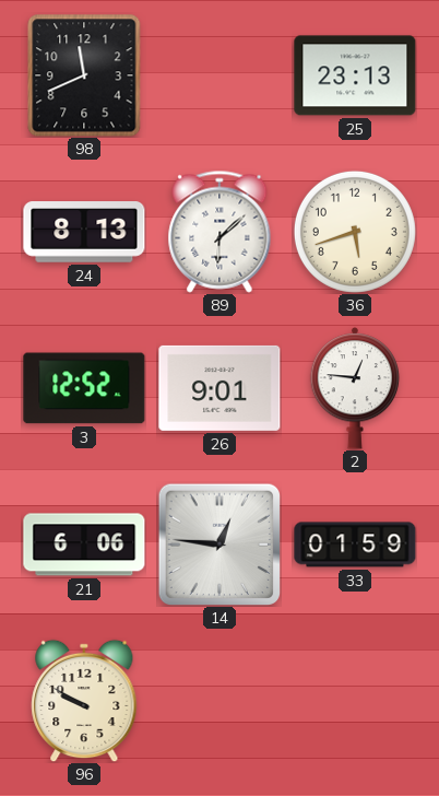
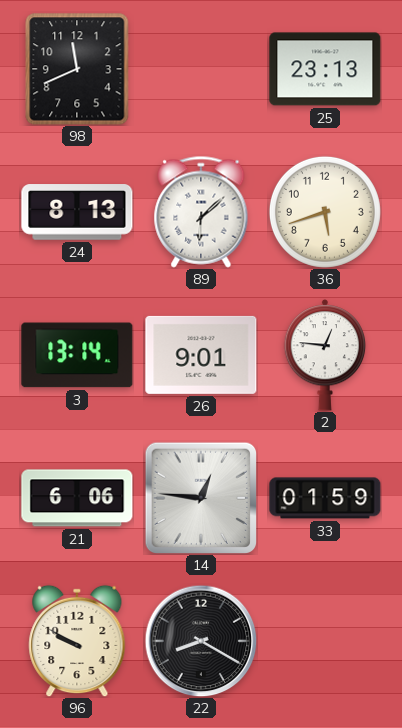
3: 12:52 -> 13:14
22: none -> 8:20
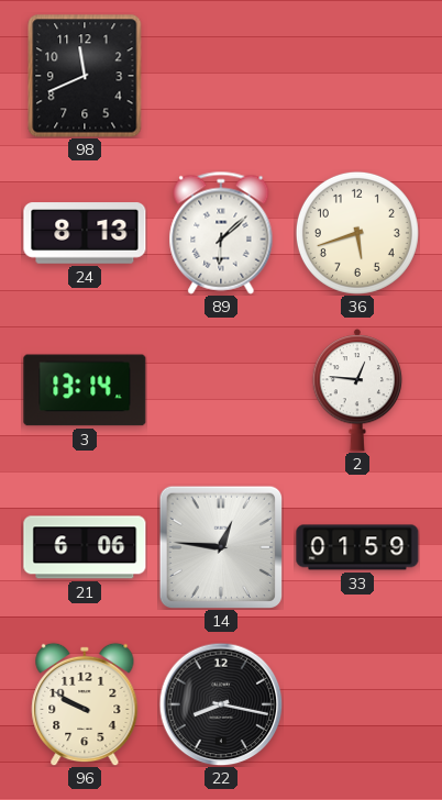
25: 23:13 -> none
26: 9:01 -> none
22: 8:20 -> 8:17
